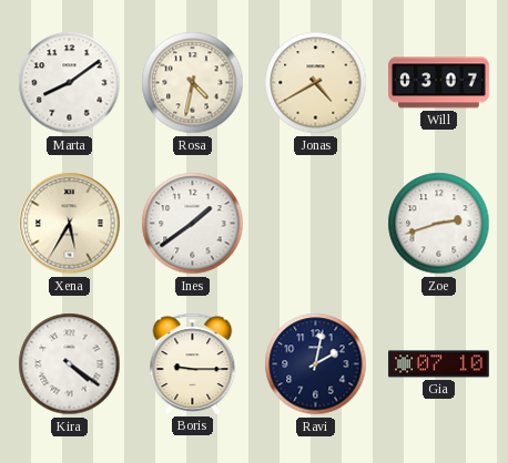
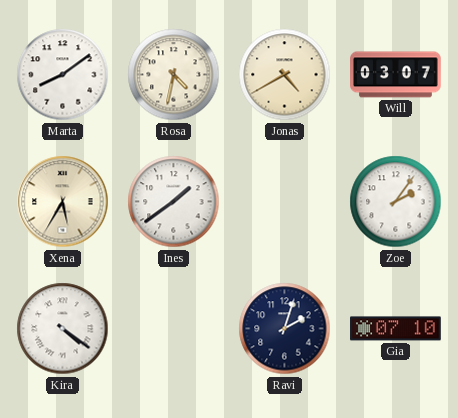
Zoe: 2:42 -> 2:06
Boris: 9:15 -> none
Ravi: 2:02 -> 2:03
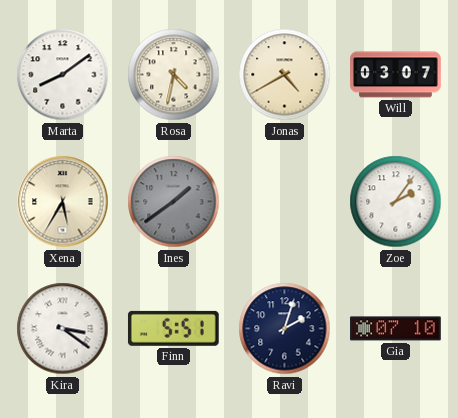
Ines dial: white -> grey
Kira: 4:21 -> 3:21
Finn: none -> 5:51
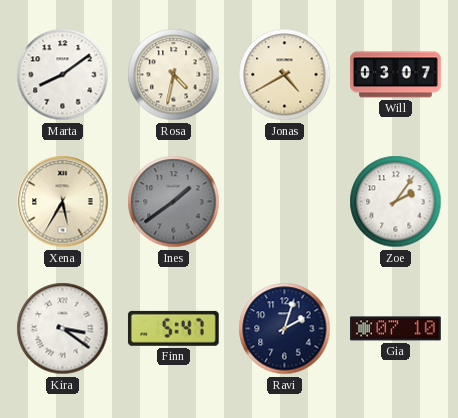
Finn: 5:51 -> 5:47
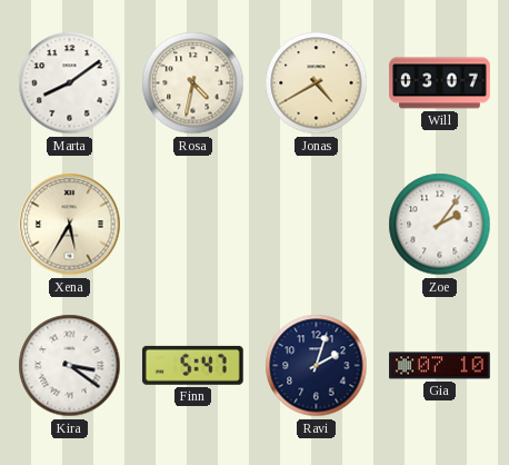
Ines: 1:39 -> none
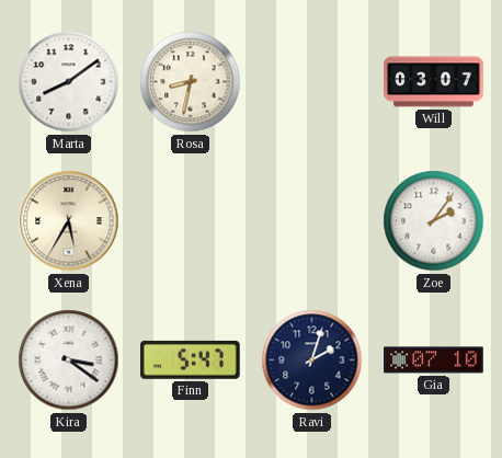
Rosa: 4:32 -> 8:32
Jonas: 4:40 -> none
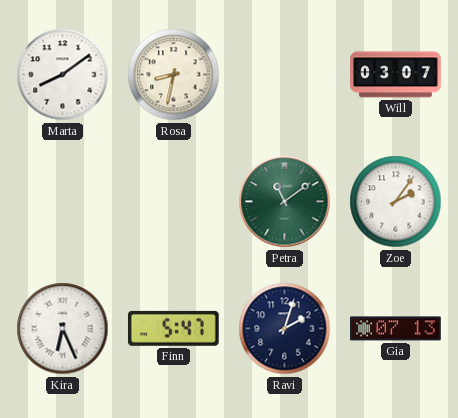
Xena: 5:35 -> none
Petra: none -> 11:09
Kira: 3:21 -> 6:26
Gia: 07:10 -> 07:13
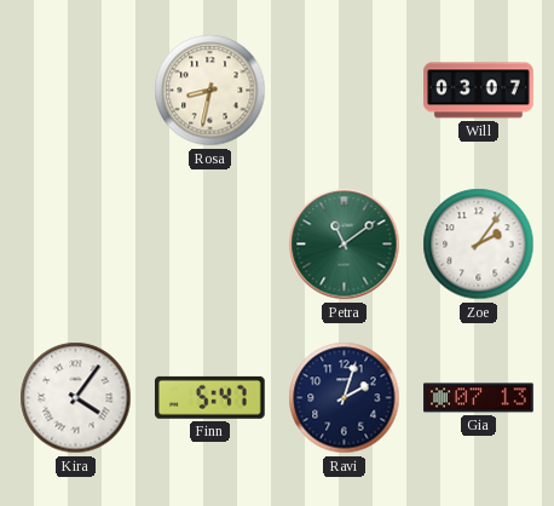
Marta: 8:09 -> none
Kira: 6:26 -> 4:06
